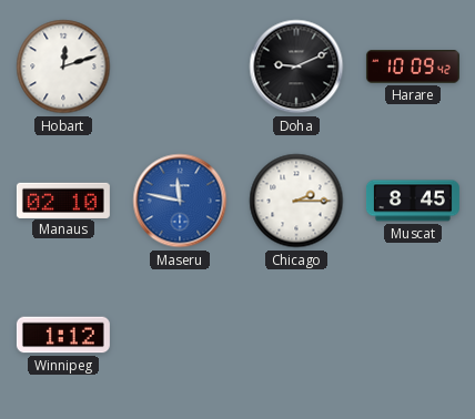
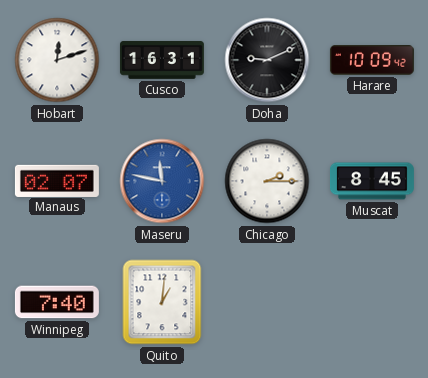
Cusco: none -> 16:31
Manaus: 02:10 -> 02:07
Winnipeg: 1:12 -> 7:40
Quito: none -> 1:01
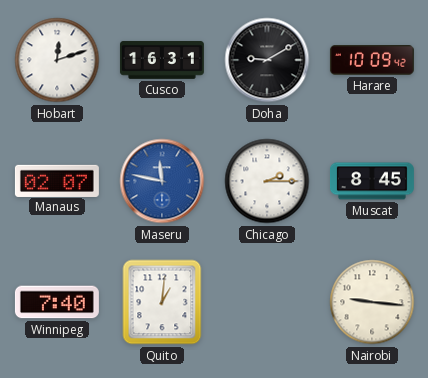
Doha: 9:11 -> 9:10
Nairobi: none -> 9:16
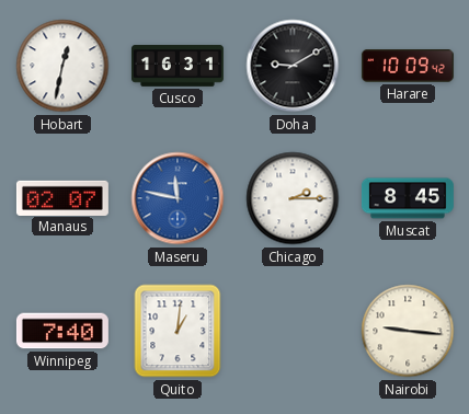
Hobart: 12:12 -> 12:32
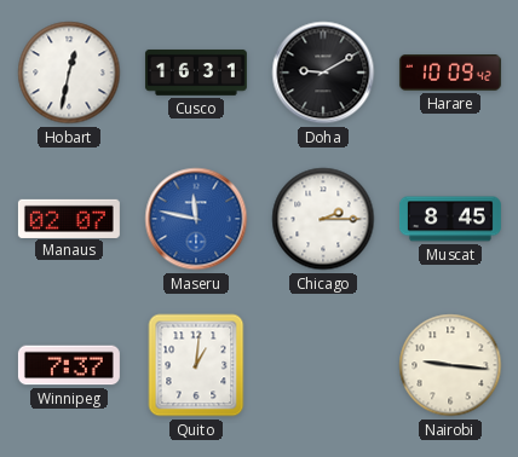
Winnipeg: 7:40 -> 7:37
